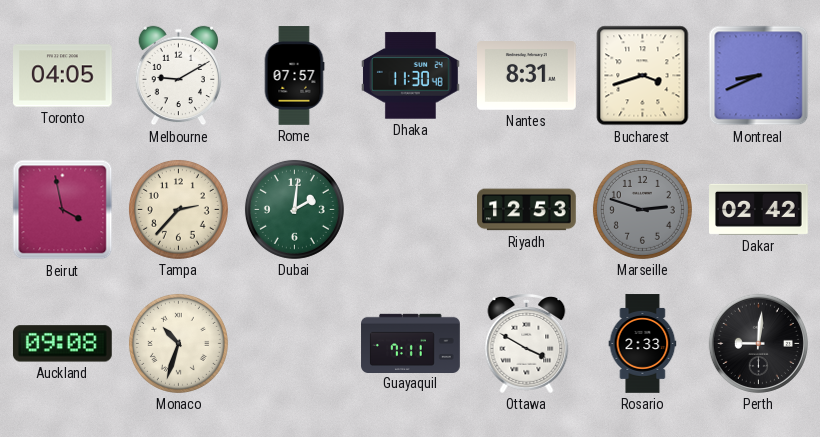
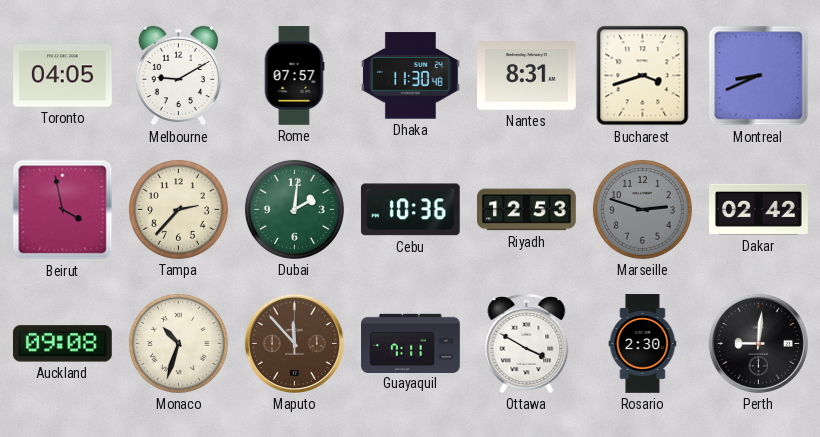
Cebu: none -> 10:36
Maputo: none -> 11:53
Rosario: 2:33 -> 2:30
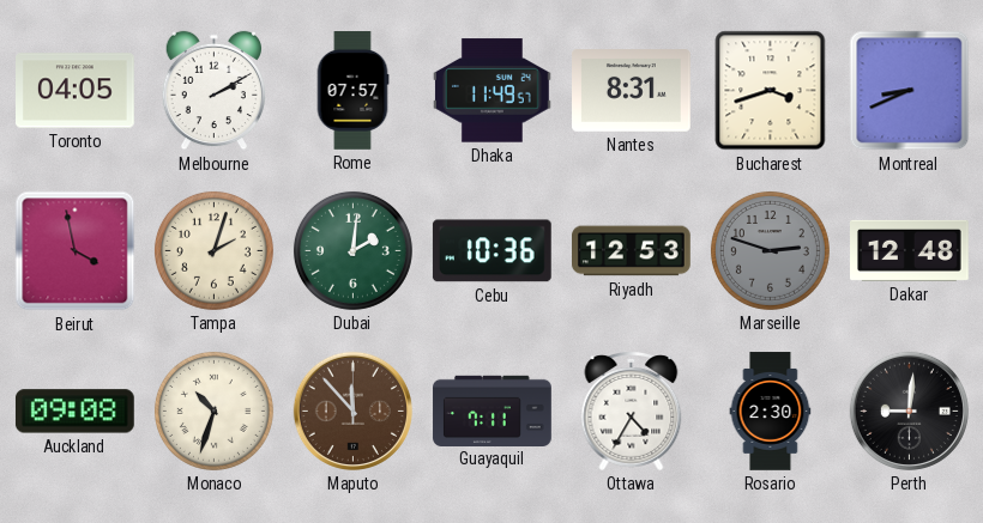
Melbourne: 9:10 -> 2:10
Dhaka: 11:30 -> 11:49
Tampa: 2:37 -> 2:03
Dakar: 02:42 -> 12:48
Ottawa: 3:50 -> 4:35
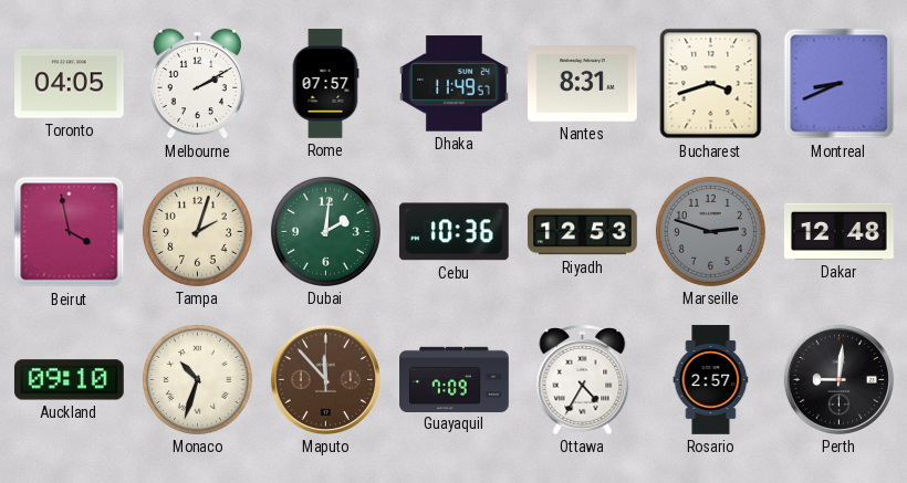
Auckland: 09:08 -> 09:10
Guayaquil: 7:11 -> 7:09
Rosario: 2:30 -> 2:57
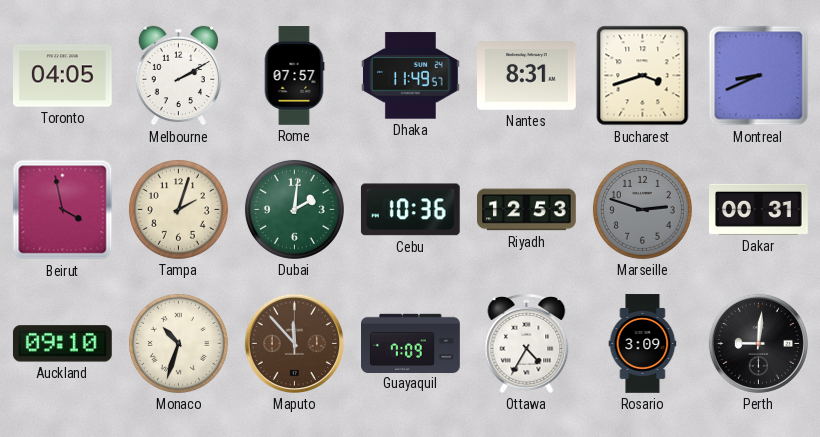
Dakar: 12:48 -> 00:31
Rosario: 2:57 -> 3:09
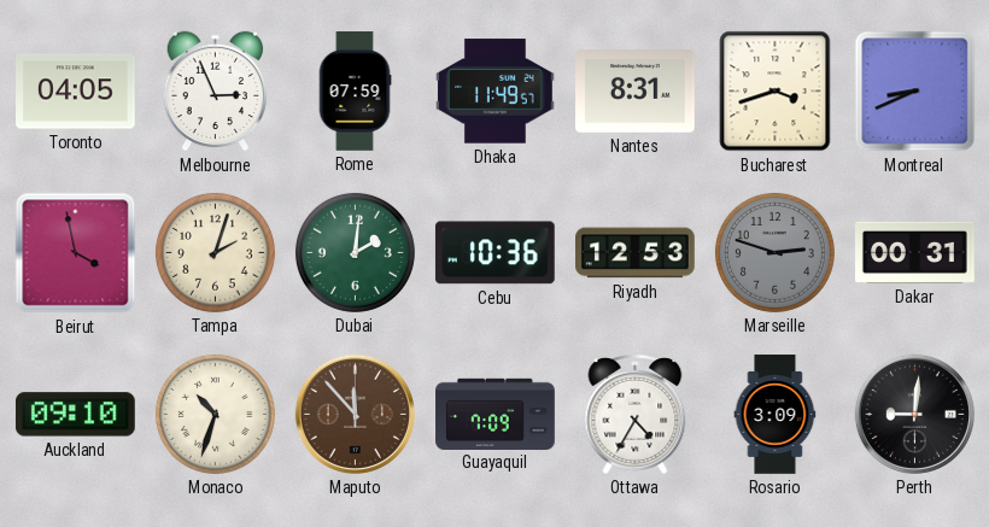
Melbourne: 2:10 -> 2:56
Rome: 07:57 -> 07:59
